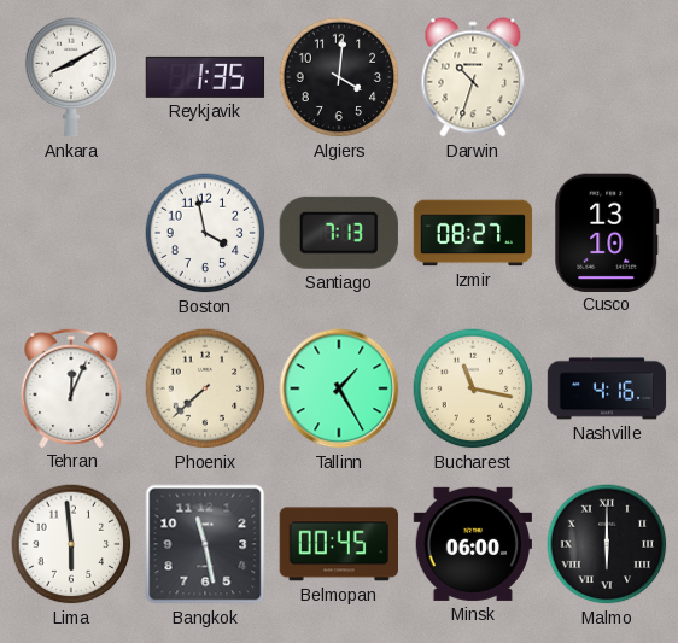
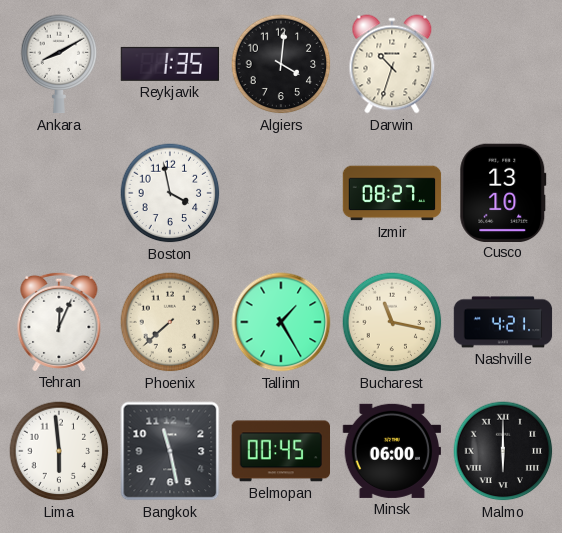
Santiago: 7:13 -> none
Nashville: 4:16 -> 4:21
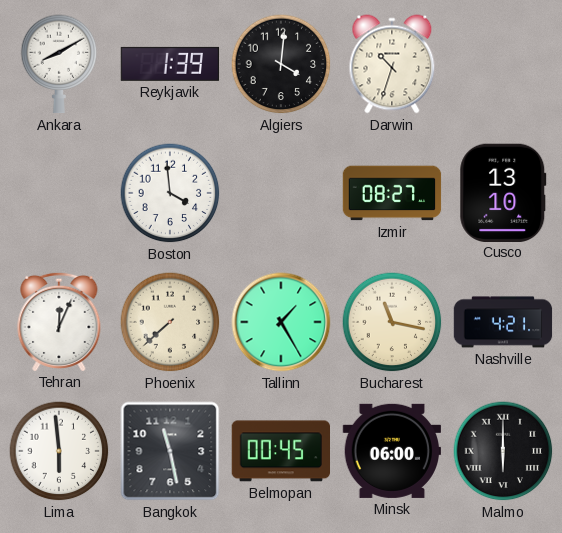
Reykjavik: 1:35 -> 1:39
Boston: 3:58 -> 3:59
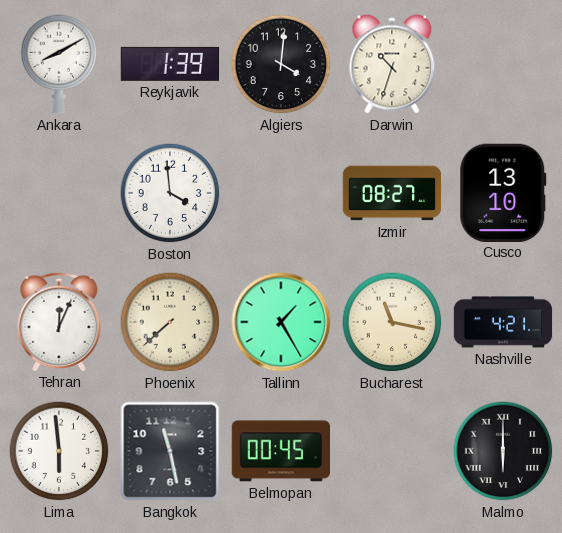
Minsk: 06:00 -> none
